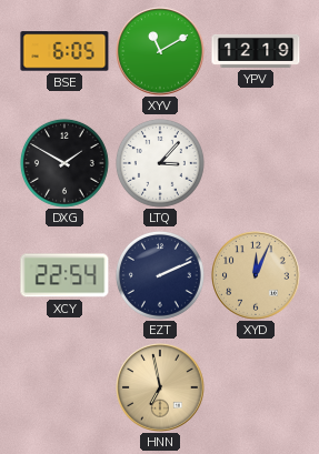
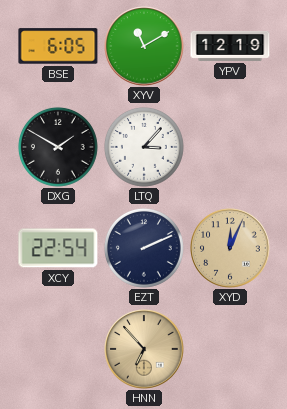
HNN: 6:58 -> 6:53
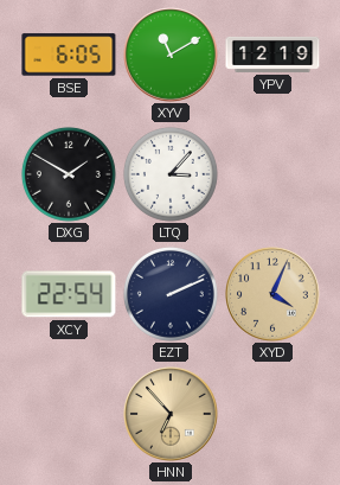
XYD: 12:04 -> 4:04
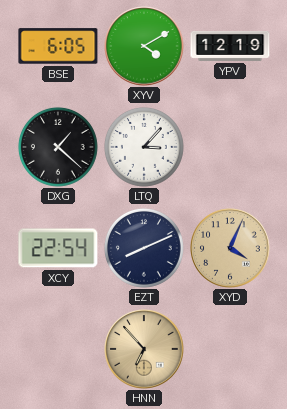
XYV: 11:10 -> 4:10
DXG: 1:50 -> 1:22
EZT: 2:11 -> 8:11
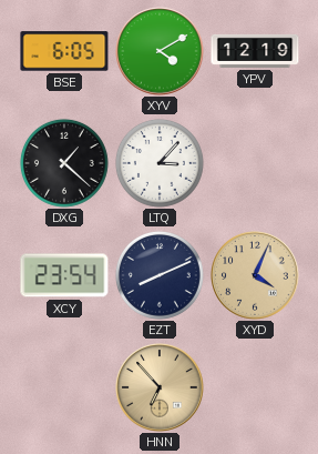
XCY: 22:54 -> 23:54
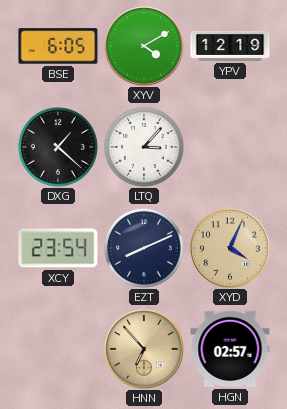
HGN: none -> 02:57
